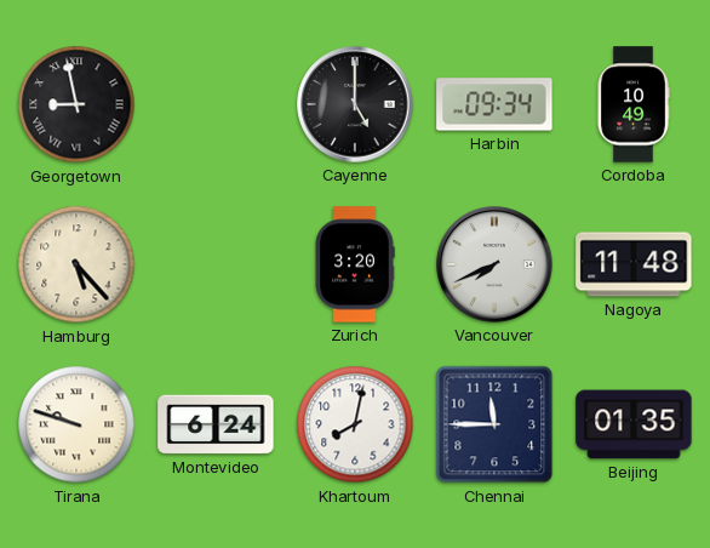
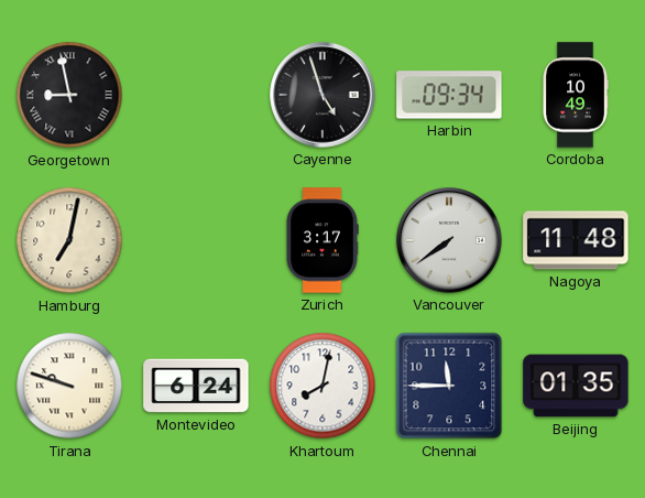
Cayenne: 5:00 -> 4:57
Hamburg: 5:23 -> 7:02
Zurich: 3:20 -> 3:17
Vancouver: 7:41 -> 7:39
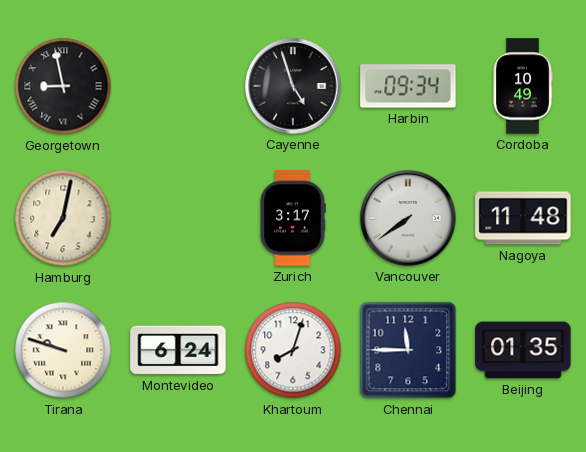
Khartoum: 8:02 -> 8:03
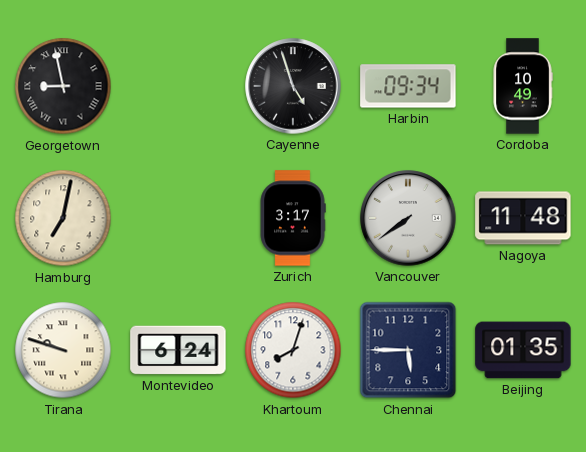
Chennai: 11:45 -> 5:45
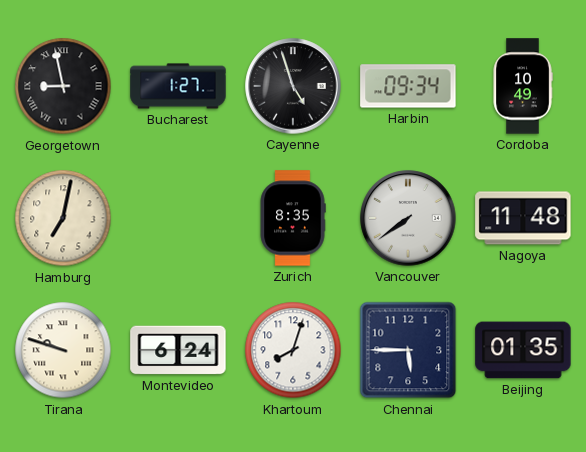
Bucharest: none -> 1:27
Zurich: 3:17 -> 8:35
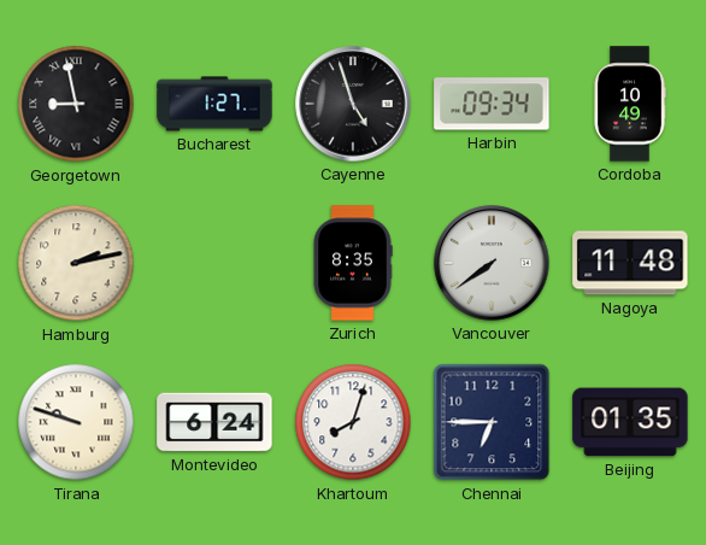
Hamburg: 7:02 -> 2:13
Chennai: 5:45 -> 6:45
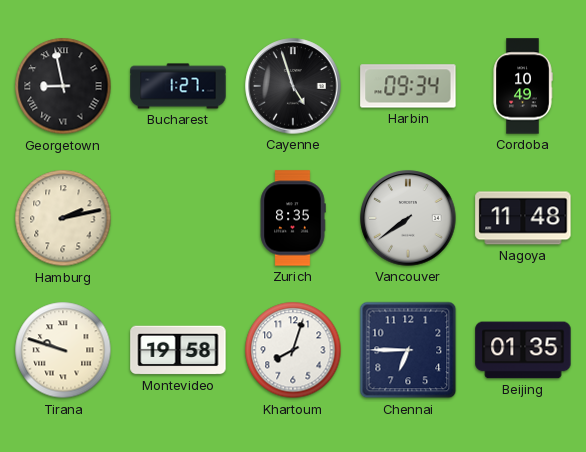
Montevideo: 6:24 -> 19:58
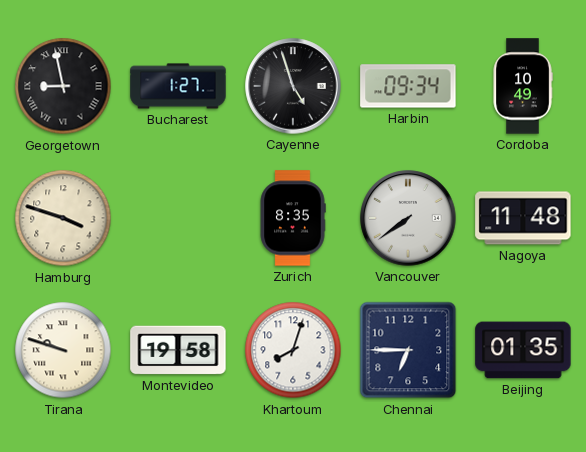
Hamburg: 2:13 -> 3:48
